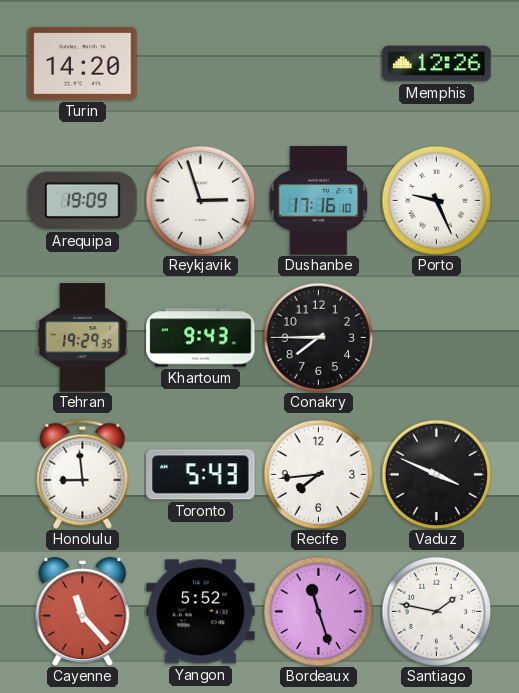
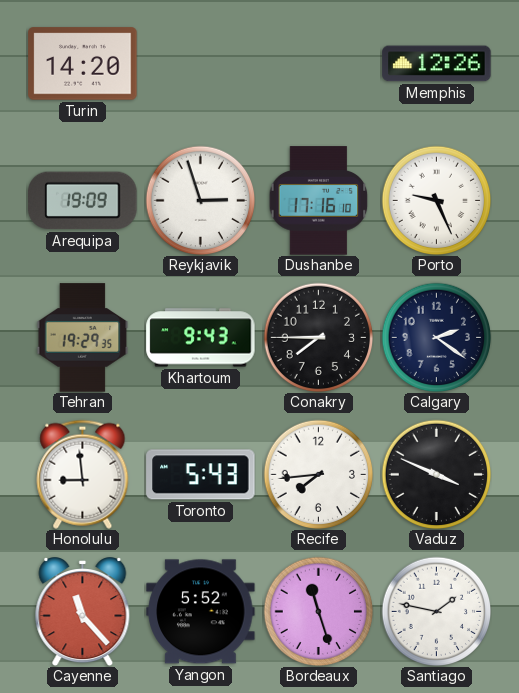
Calgary: none -> 2:21
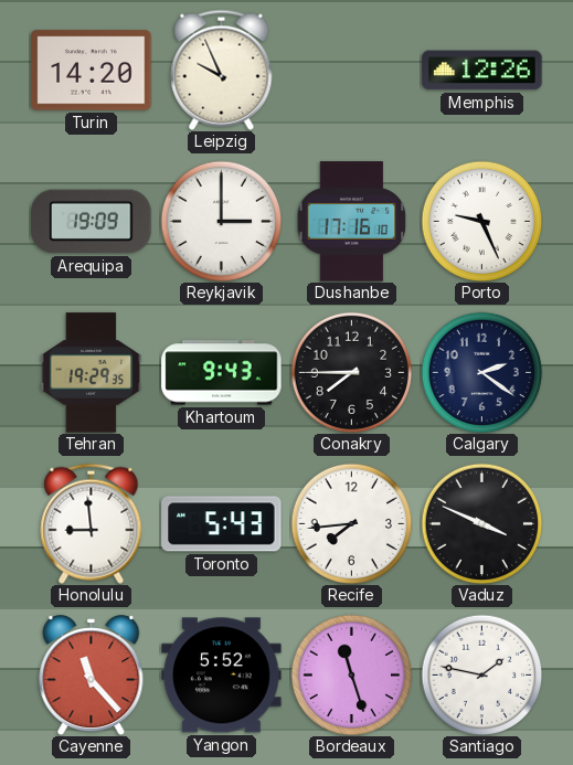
Leipzig: none -> 9:56
Reykjavik: 2:57 -> 3:00
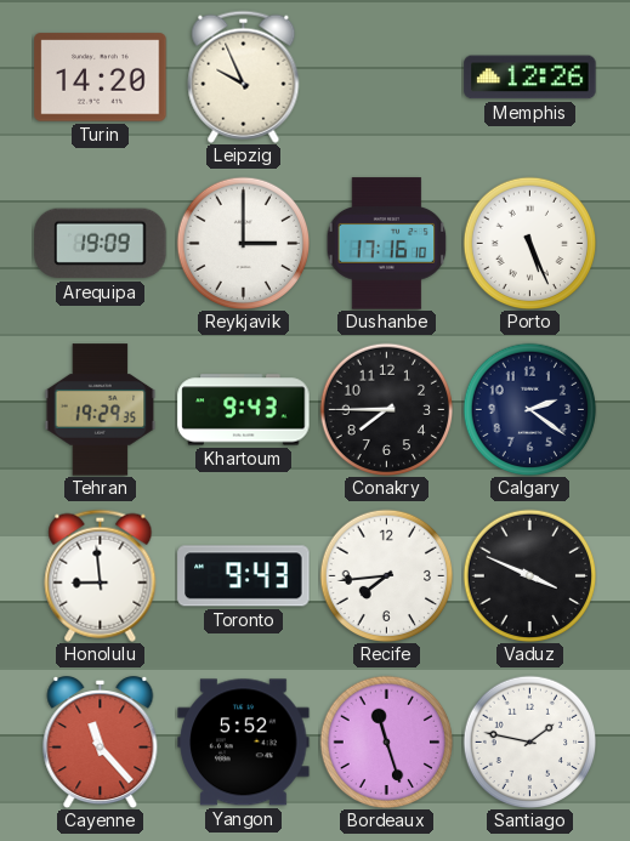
Porto: 9:26 -> 5:26
Toronto: 5:43 -> 9:43
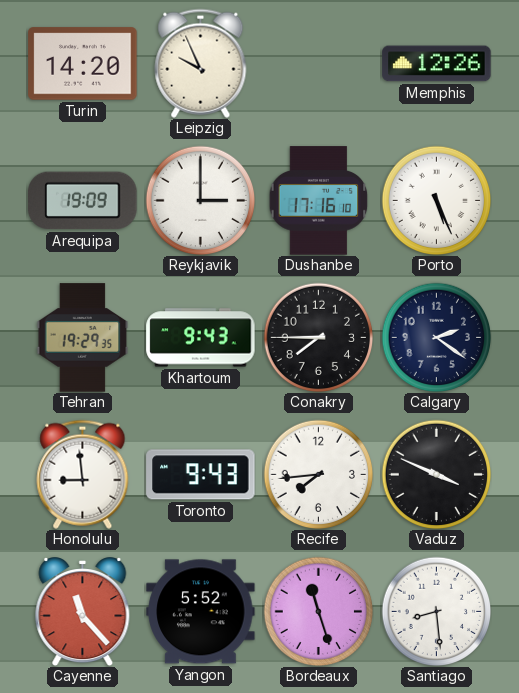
Santiago: 1:47 -> 8:29
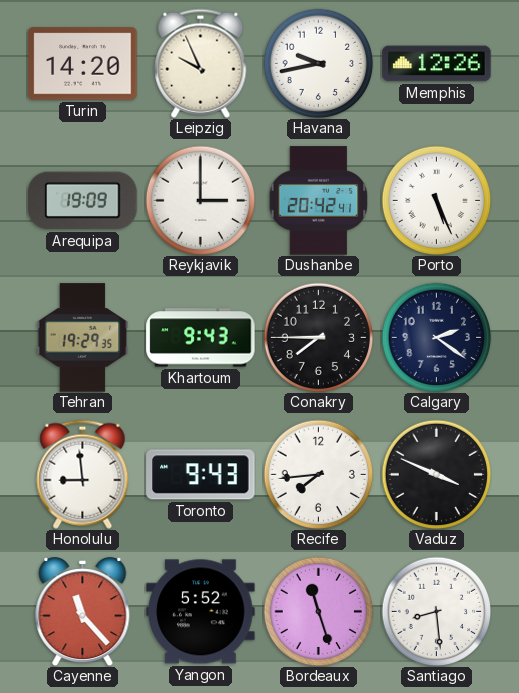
Havana: none -> 9:43
Dushanbe: 17:16 -> 20:42
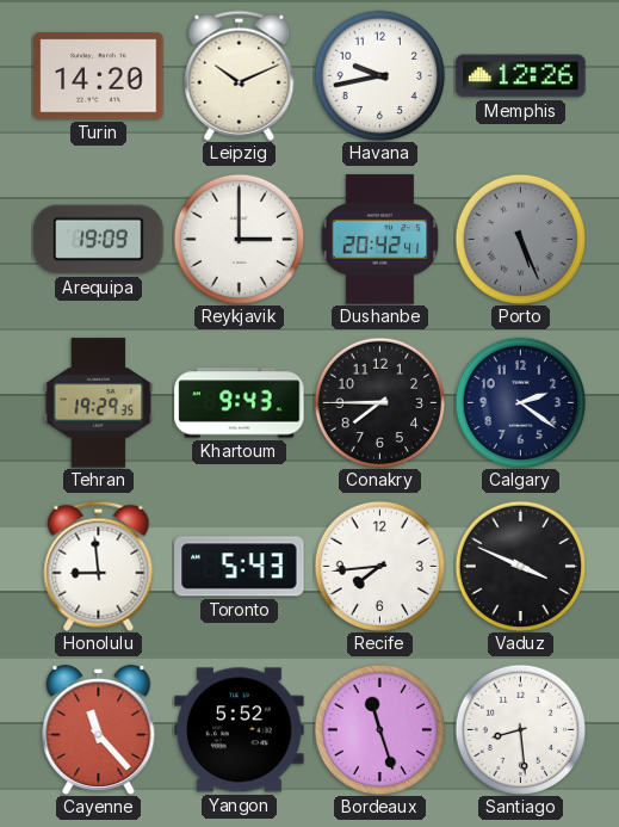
Leipzig: 9:56 -> 10:11
Porto dial: white -> grey
Toronto: 9:43 -> 5:43
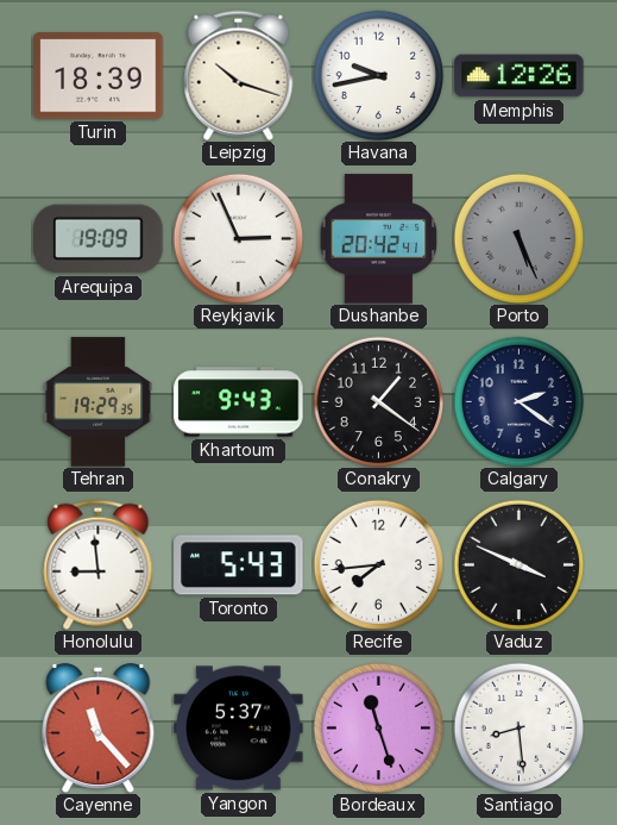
Turin: 14:20 -> 18:39
Leipzig: 10:11 -> 10:18
Reykjavik: 3:00 -> 2:56
Conakry: 7:45 -> 1:21
Yangon: 5:52 -> 5:37
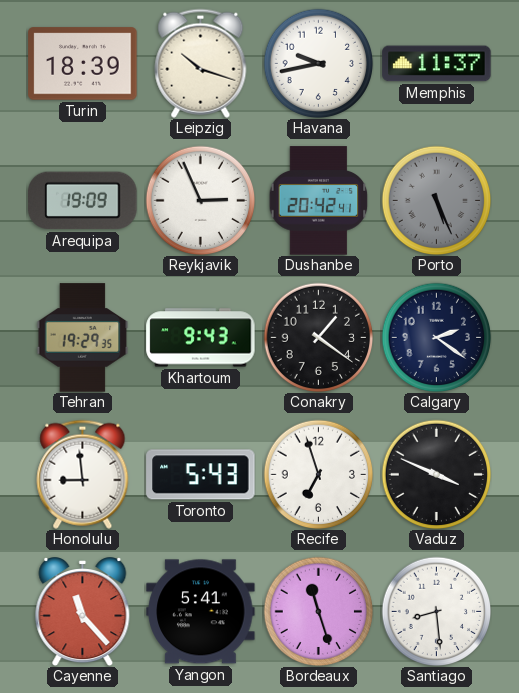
Memphis: 12:26 -> 11:37
Recife: 7:44 -> 6:57
Yangon: 5:37 -> 5:41
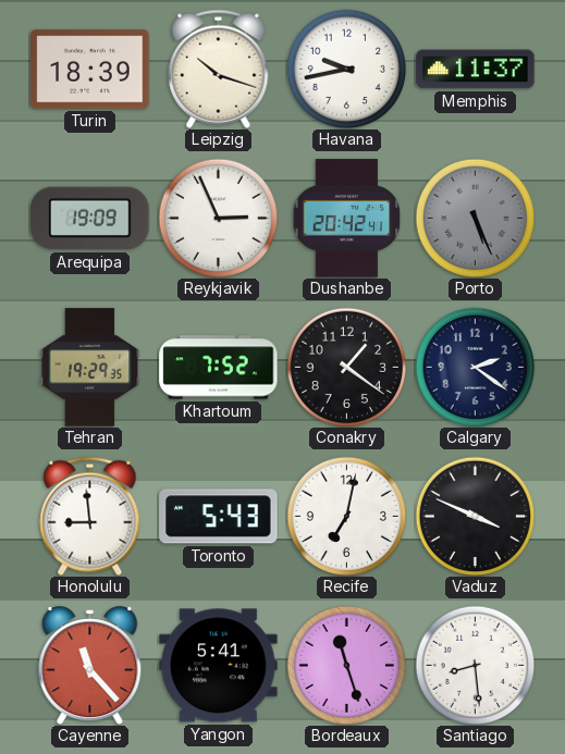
Khartoum: 9:43 -> 7:52
Recife: 6:57 -> 7:02
